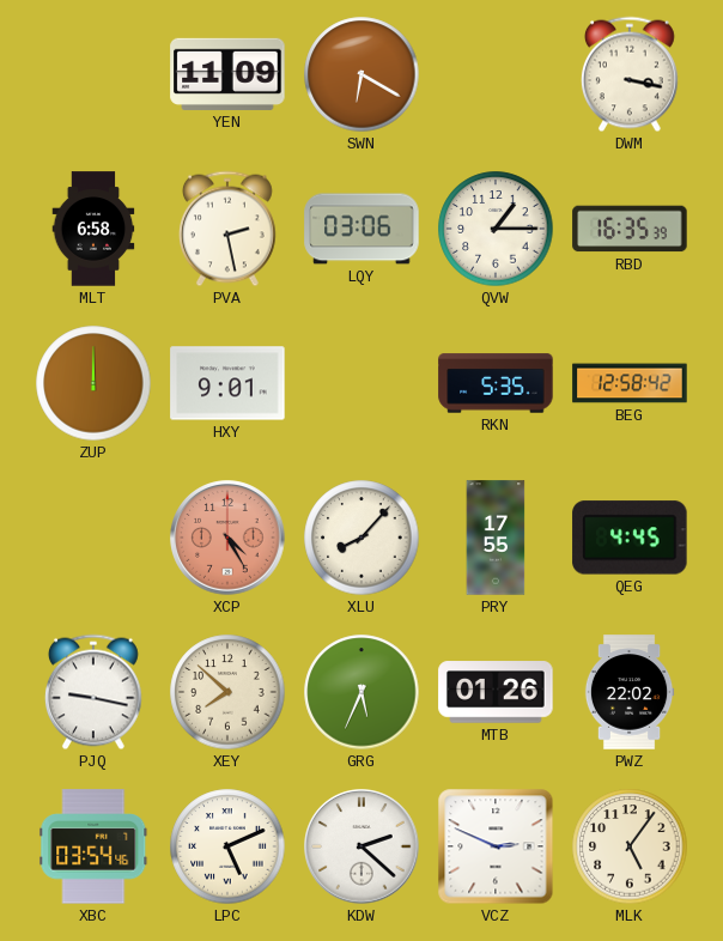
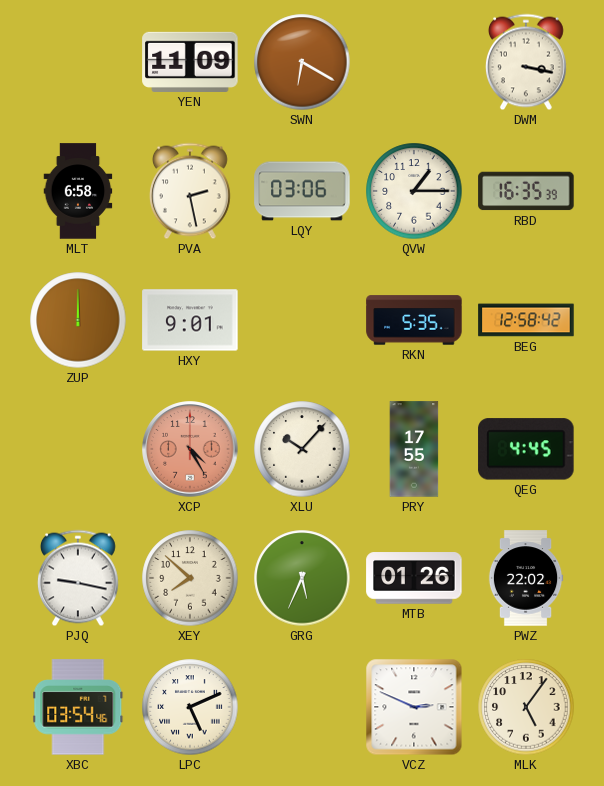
XLU: 8:07 -> 10:07
KDW: 2:22 -> none
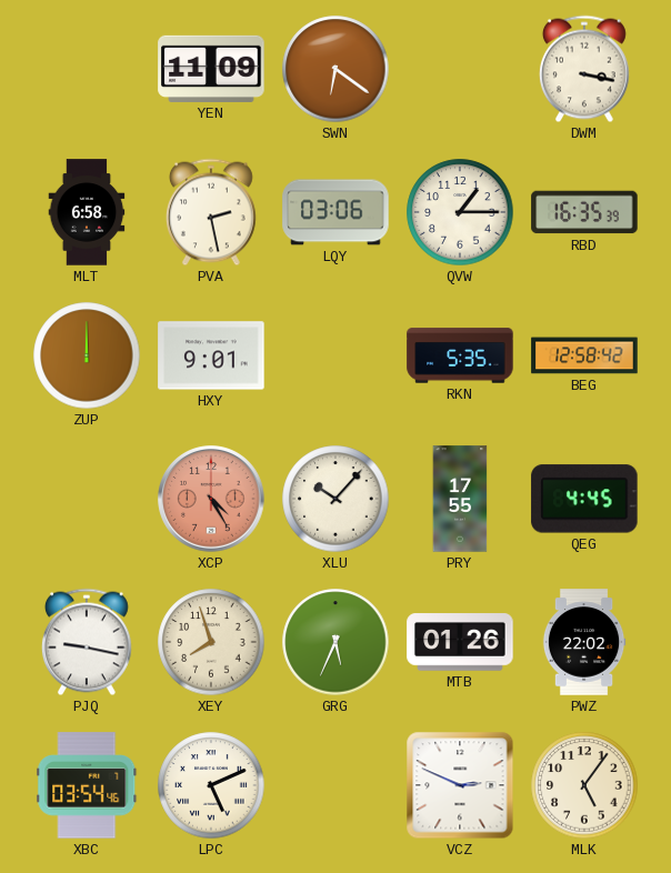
SWN: 6:20 -> 6:21
XEY: 7:52 -> 7:57
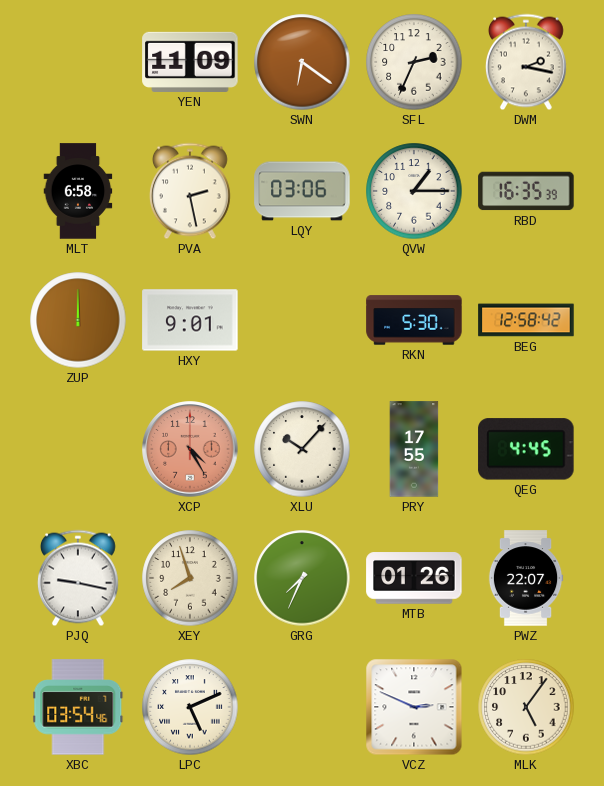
SFL: none -> 2:34
DWM: 3:17 -> 2:17
RKN: 5:35 -> 5:30
GRG: 5:34 -> 7:34
PWZ: 22:02 -> 22:07
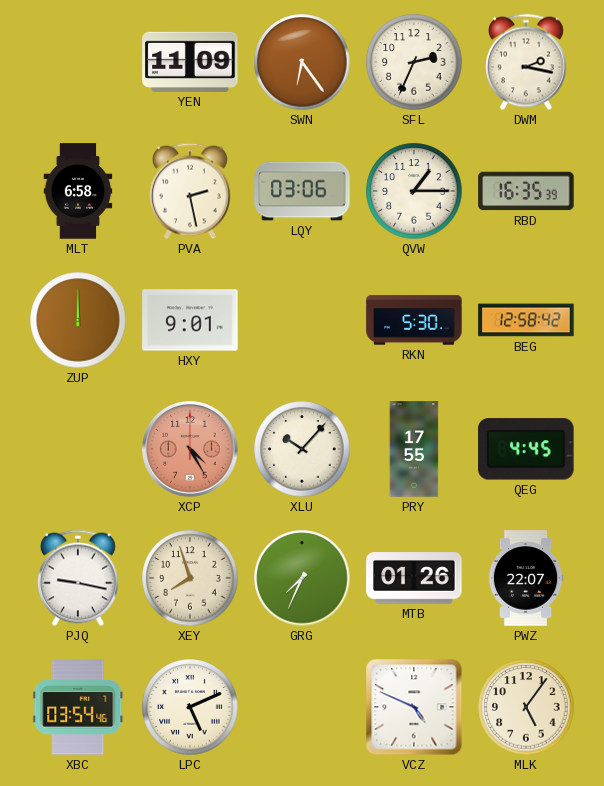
SWN: 6:21 -> 6:24
VCZ: 2:49 -> 4:49
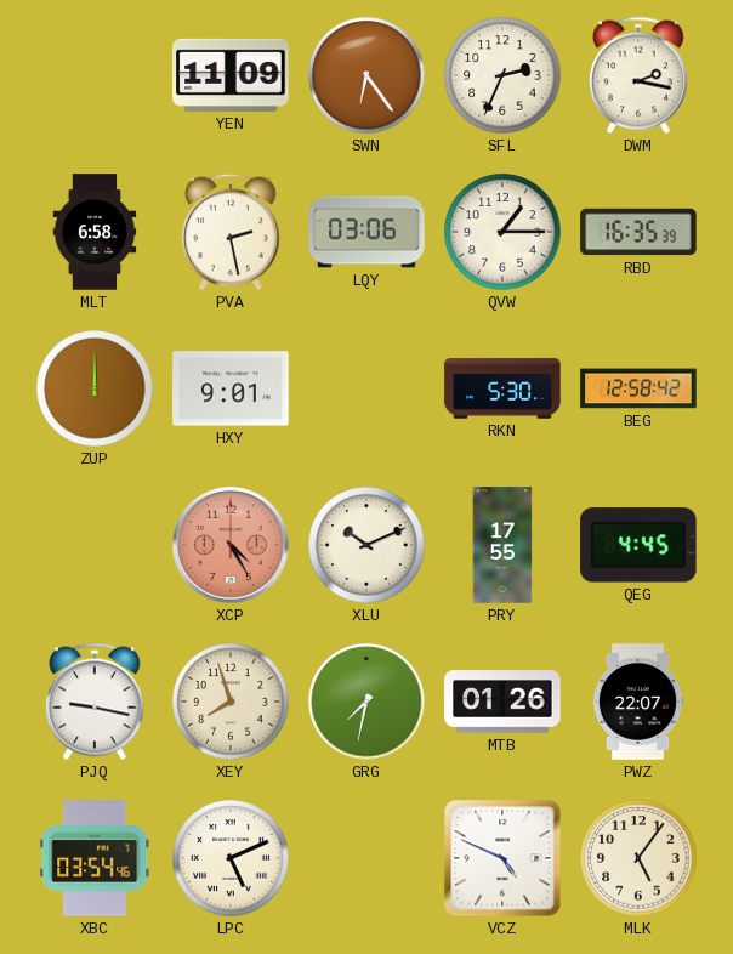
XLU: 10:07 -> 10:11
GRG: 7:34 -> 7:32
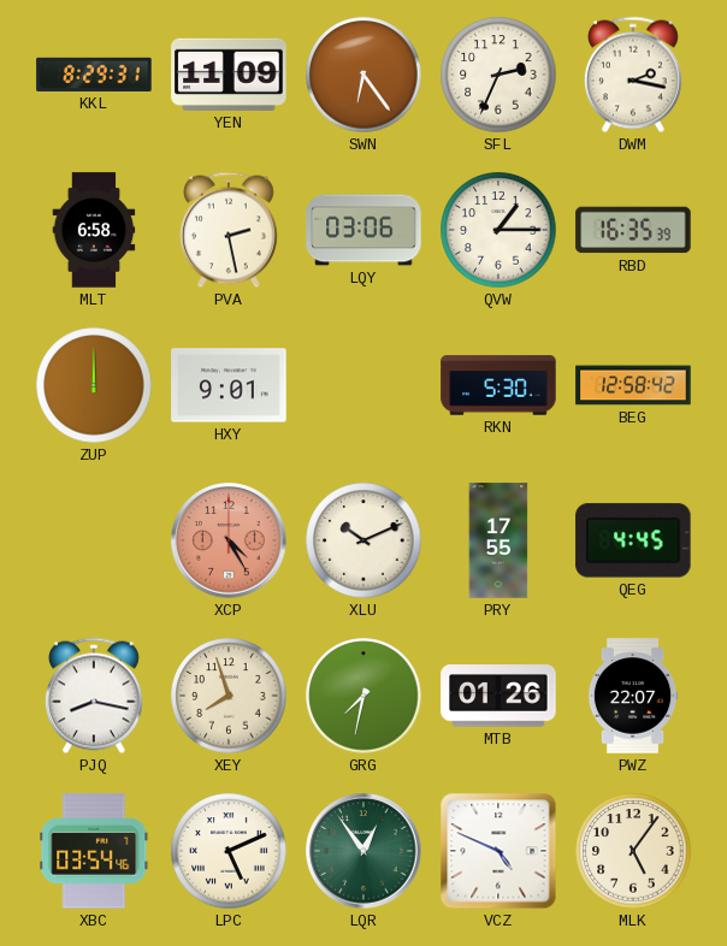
KKL: none -> 8:29
PJQ: 9:17 -> 8:17
LQR: none -> 12:54
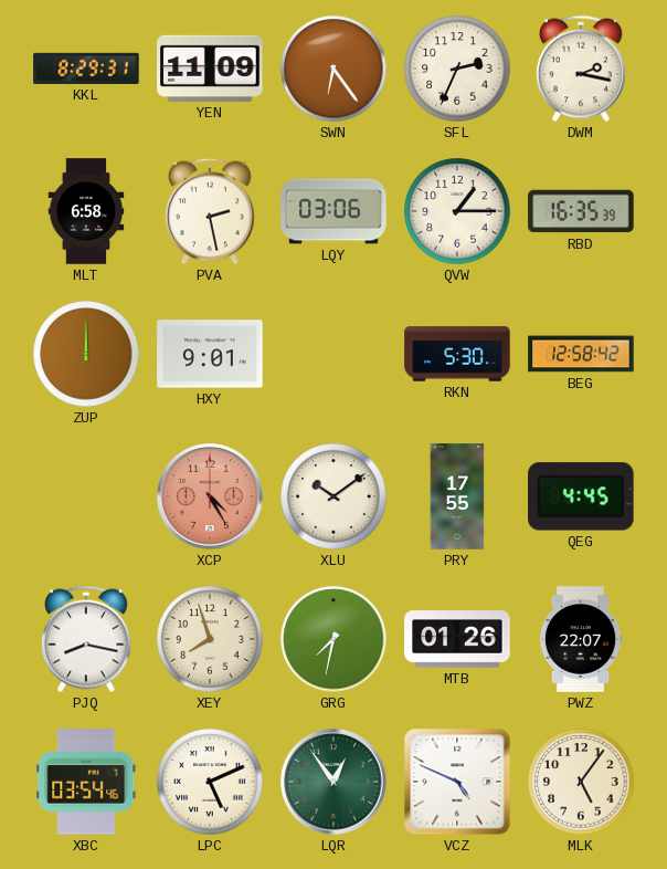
XLU: 10:11 -> 10:09
